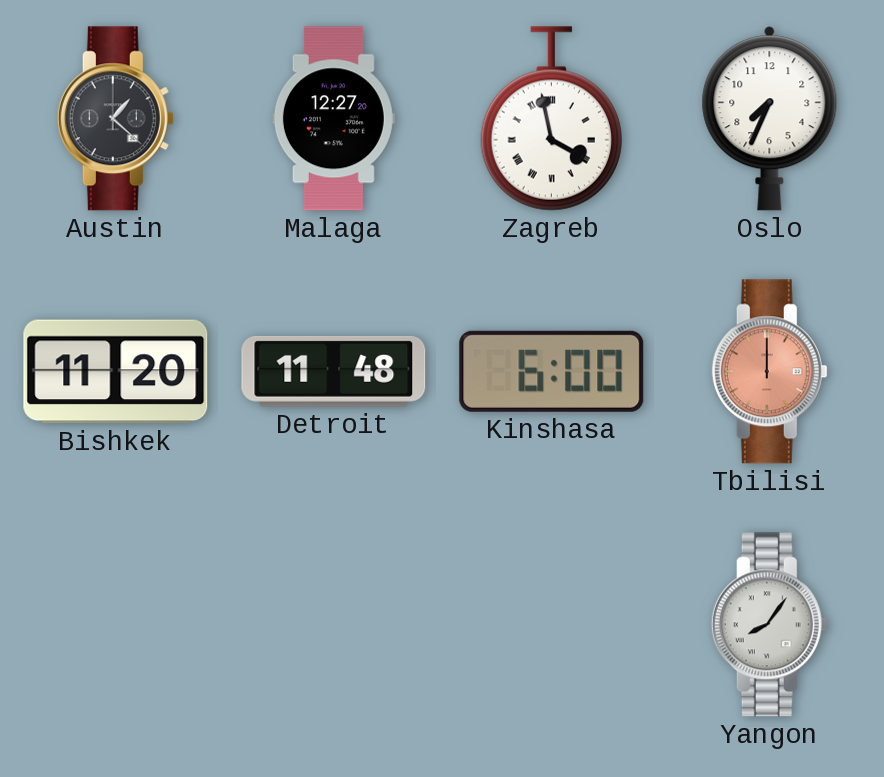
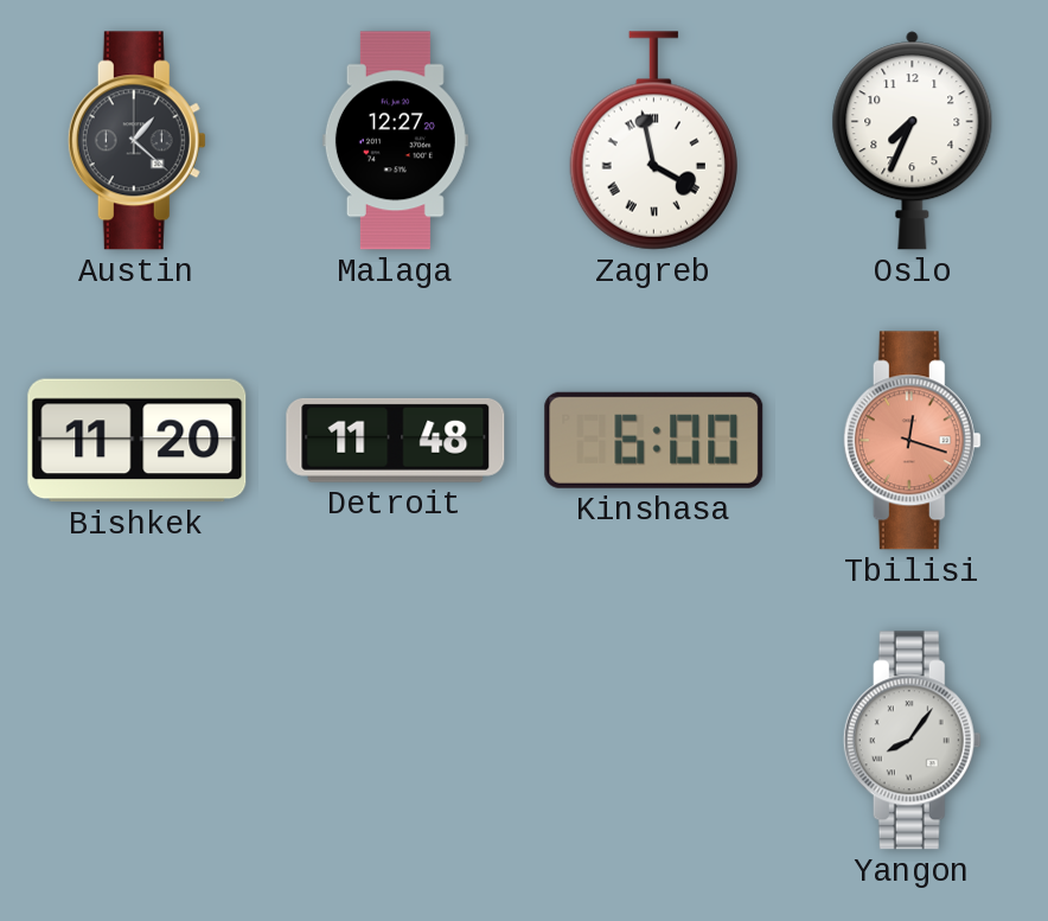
Tbilisi: 12:00 -> 12:18
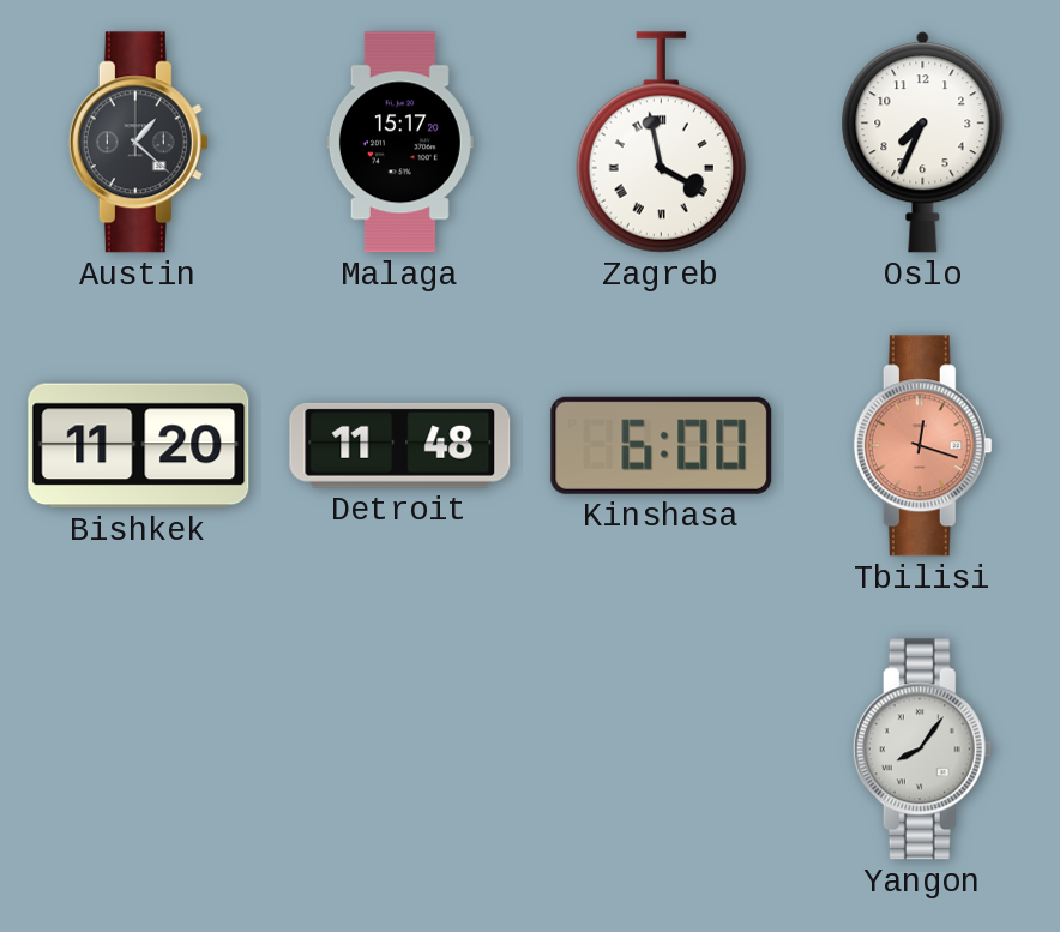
Malaga: 12:27 -> 15:17
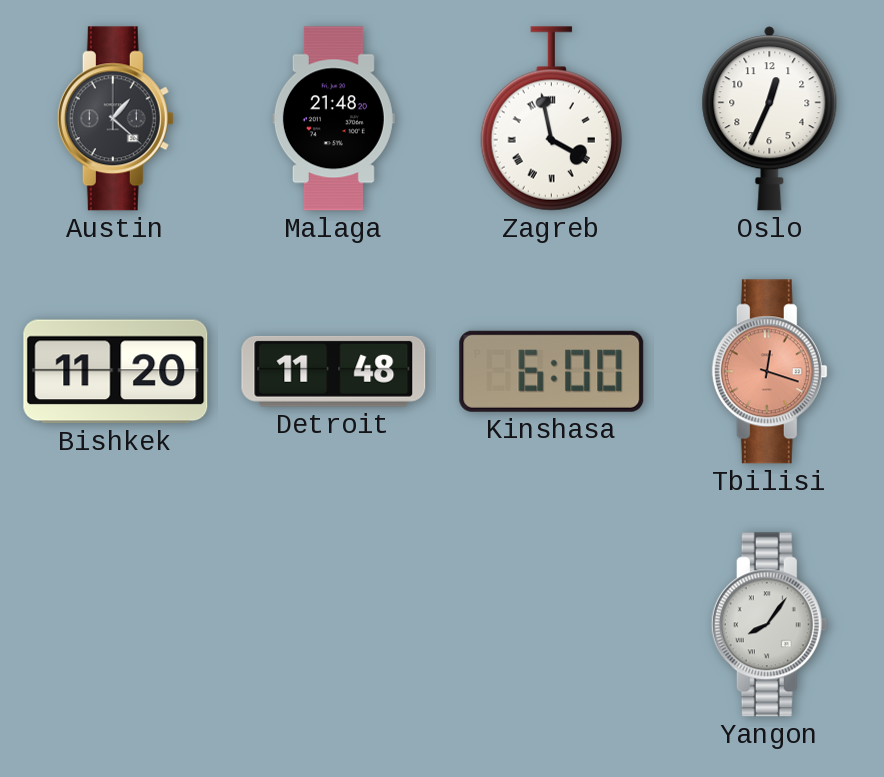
Malaga: 15:17 -> 21:48
Oslo: 7:34 -> 12:34
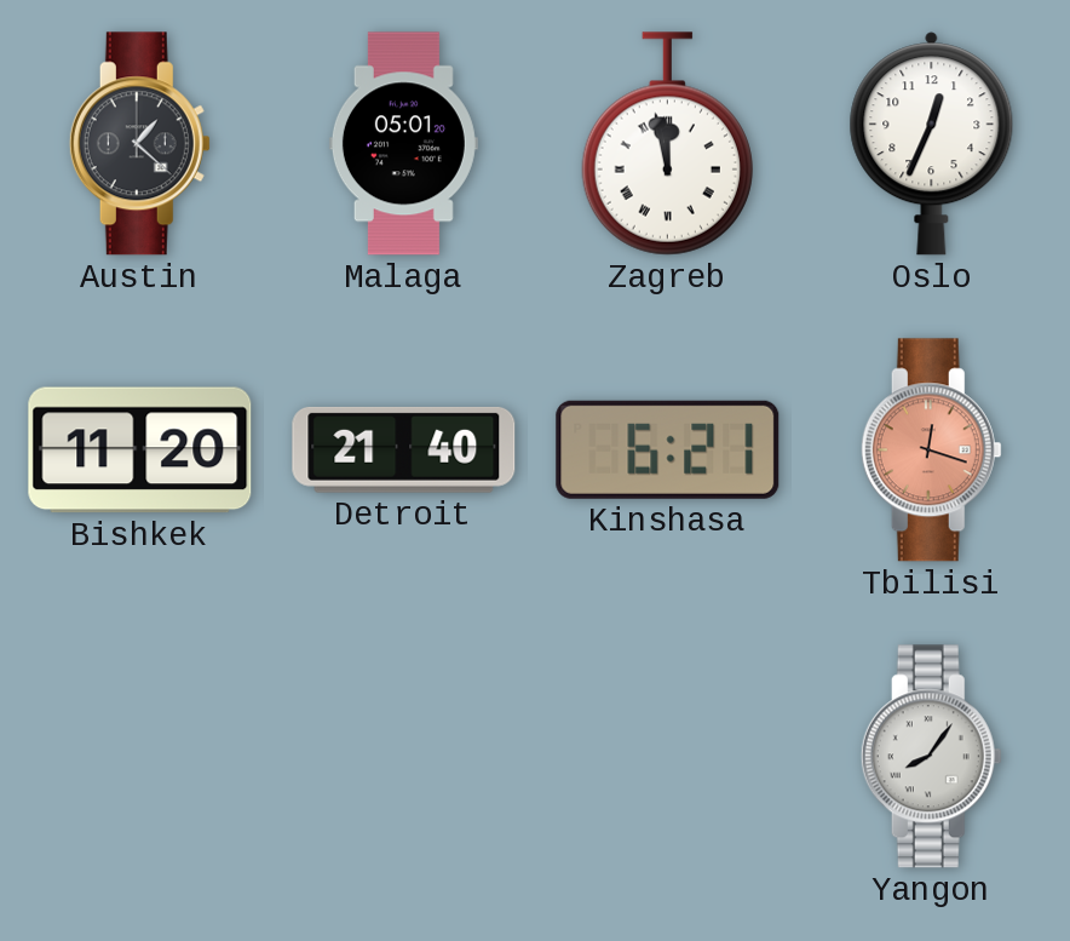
Malaga: 21:48 -> 05:01
Zagreb: 3:58 -> 11:58
Detroit: 11:48 -> 21:40
Kinshasa: 6:00 -> 6:21
